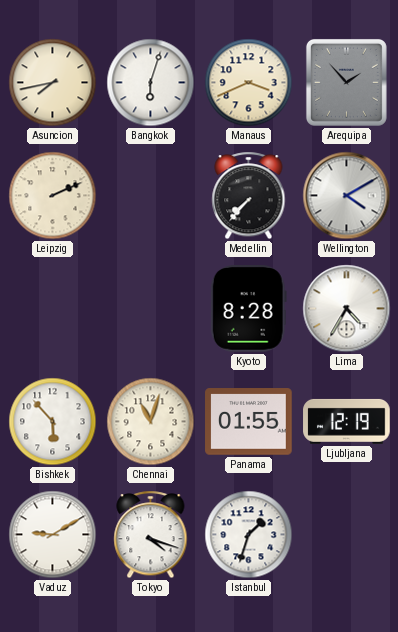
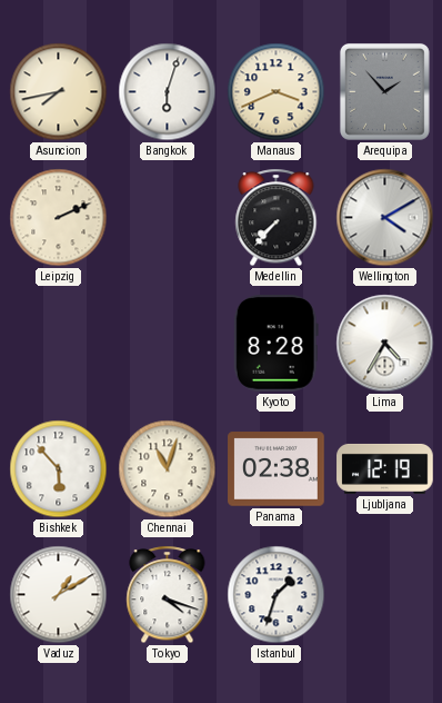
Panama: 01:55 -> 02:38
Vaduz: 9:10 -> 1:10
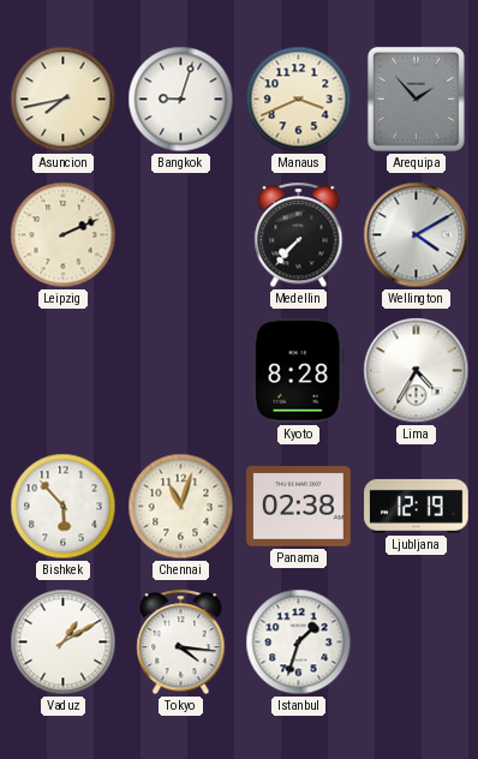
Bangkok: 6:03 -> 9:03
Tokyo: 4:18 -> 4:16
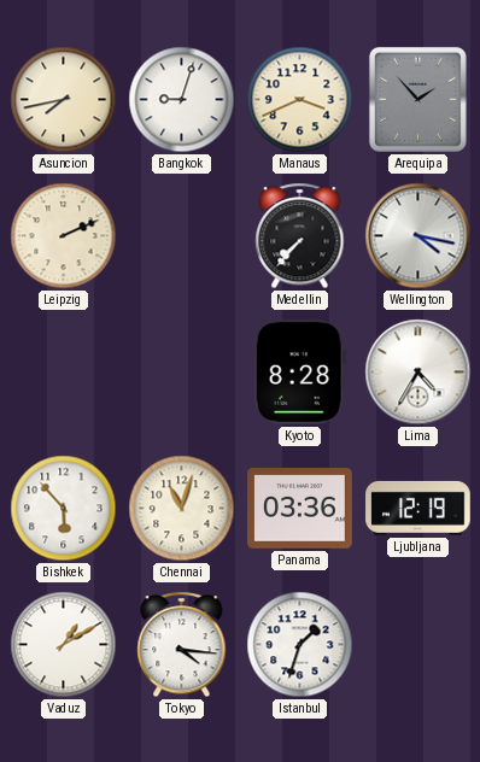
Wellington: 4:10 -> 4:17
Panama: 02:38 -> 03:36
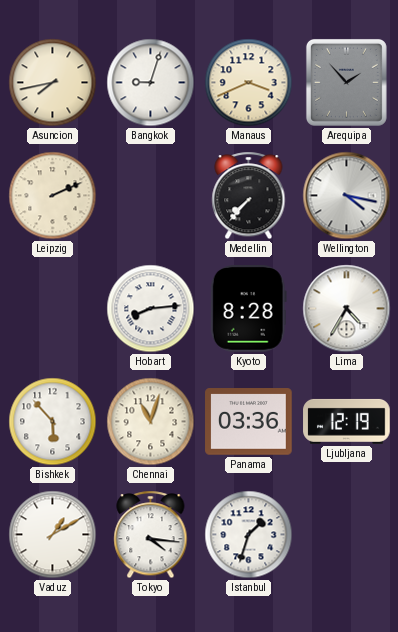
Hobart: none -> 8:14
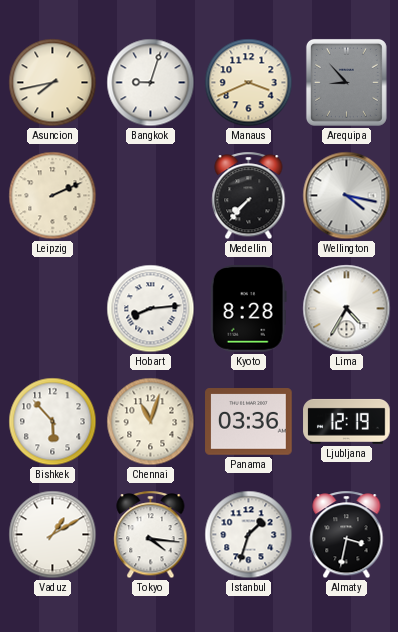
Arequipa: 1:53 -> 8:53
Almaty: none -> 3:32
